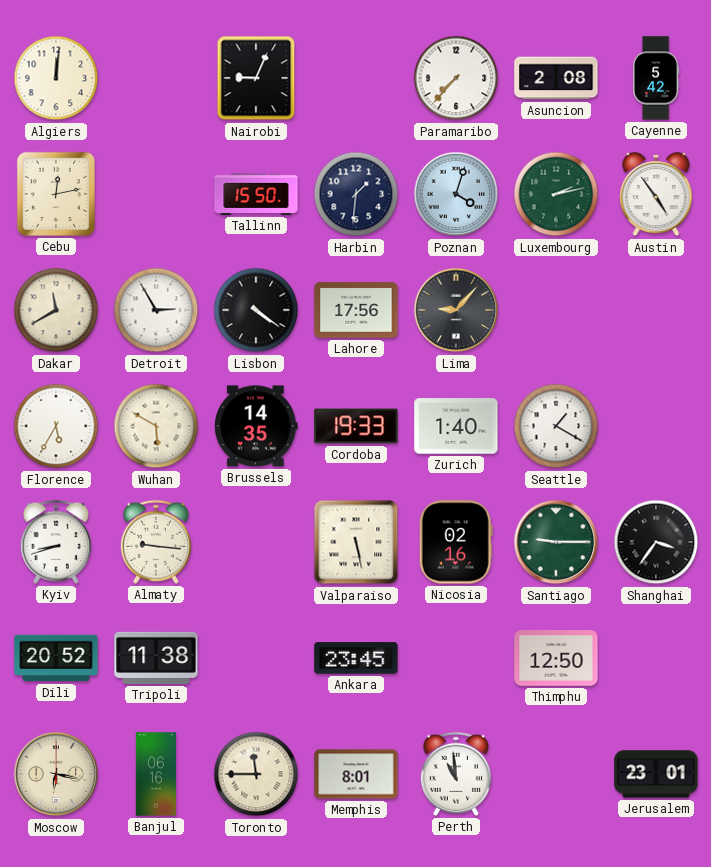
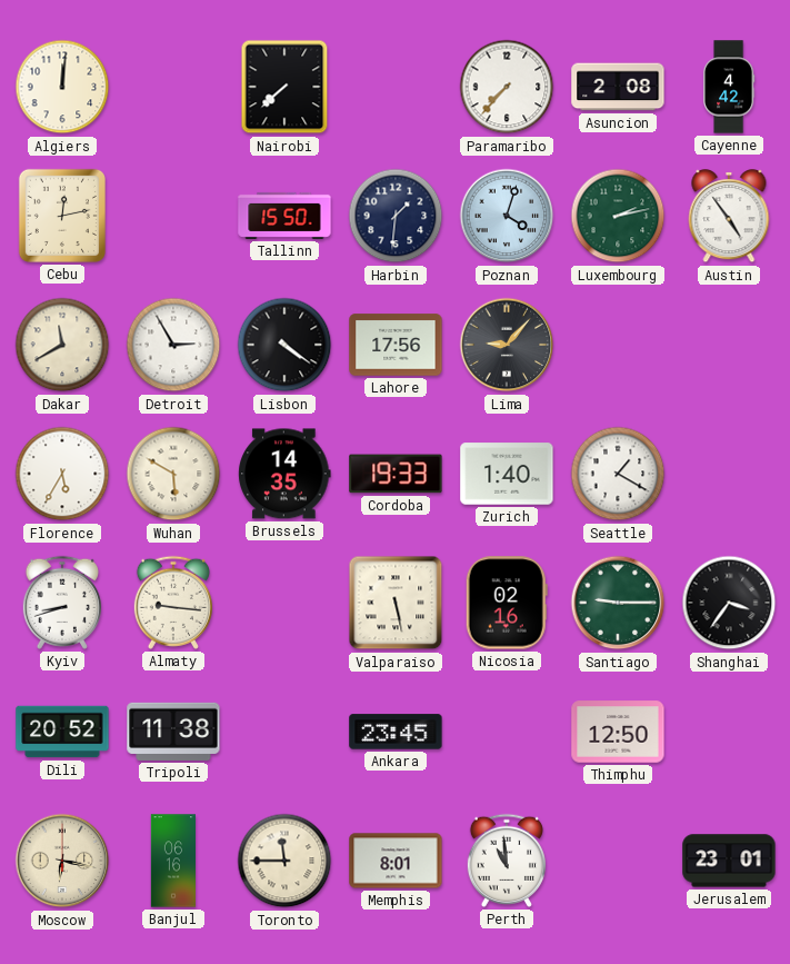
Nairobi: 9:04 -> 7:38
Cayenne: 5:42 -> 4:42
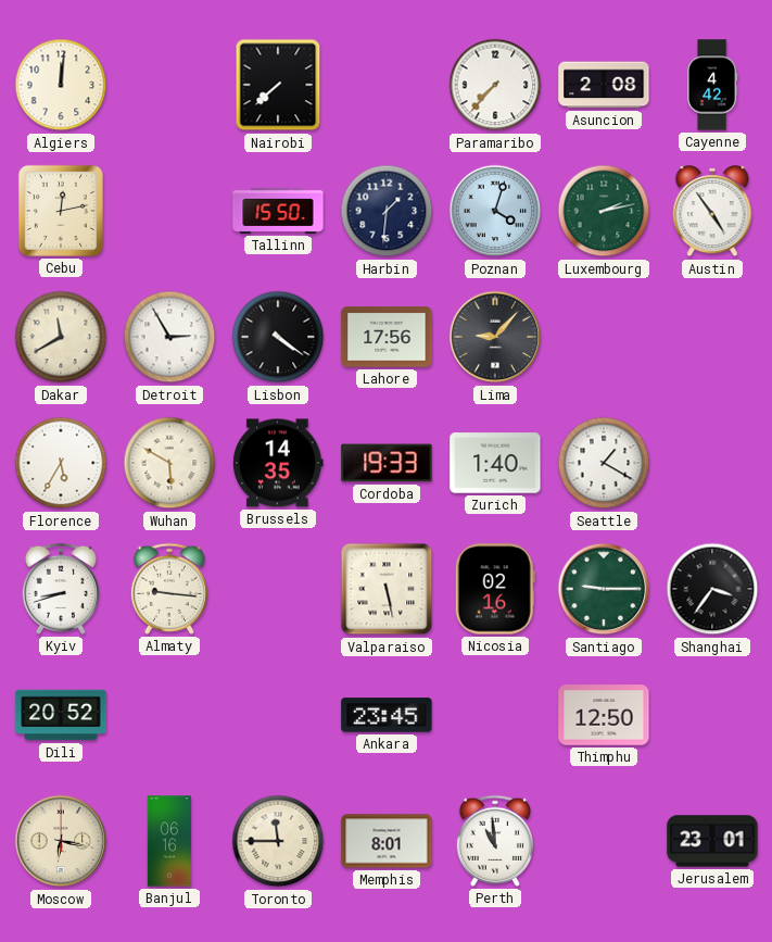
Tripoli: 11:38 -> none
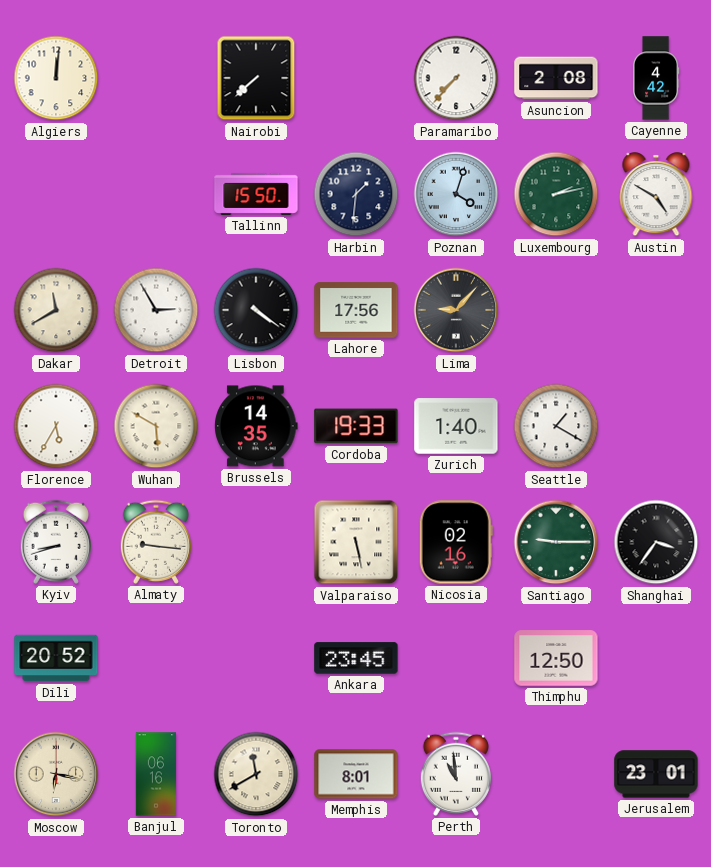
Cebu: 12:13 -> none
Austin: 4:54 -> 4:50
Toronto: 11:45 -> 11:40
